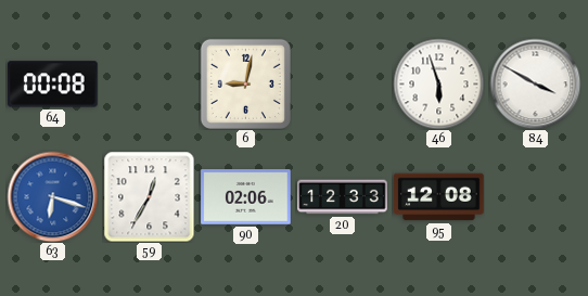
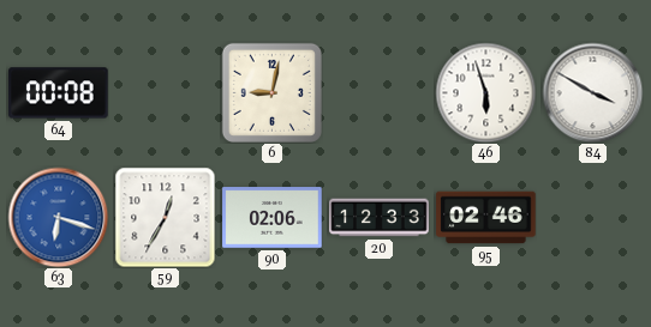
95: 12:08 -> 02:46
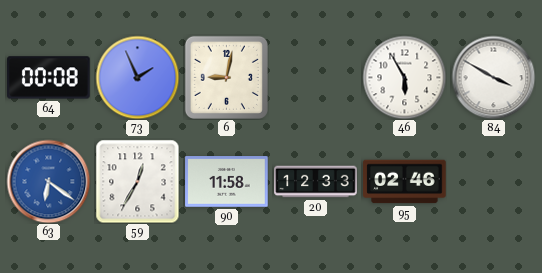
73: none -> 1:56
46: 5:57 -> 5:55
63: 6:18 -> 6:21
90: 02:06 -> 11:58
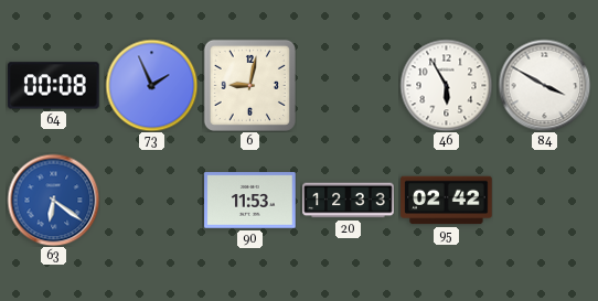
59: 12:35 -> none
90: 11:58 -> 11:53
95: 02:46 -> 02:42
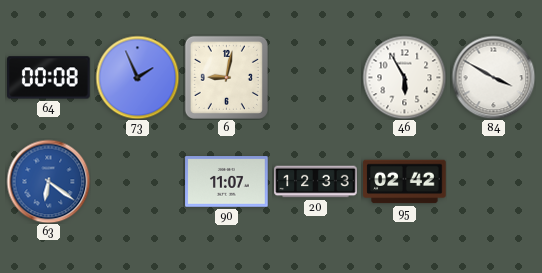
90: 11:53 -> 11:07
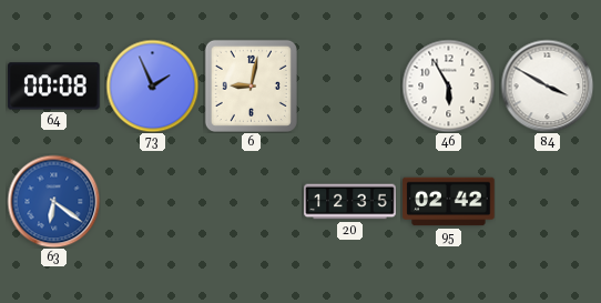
90: 11:07 -> none
20: 12:33 -> 12:35
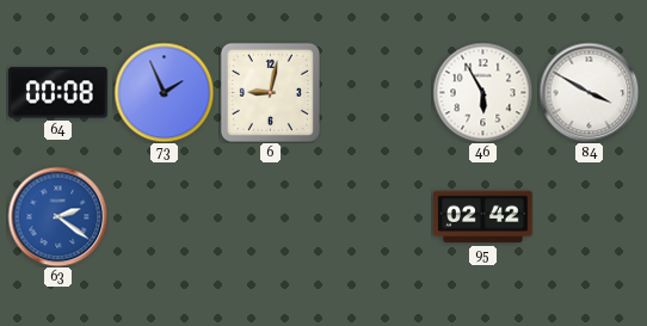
63: 6:21 -> 2:21
20: 12:35 -> none
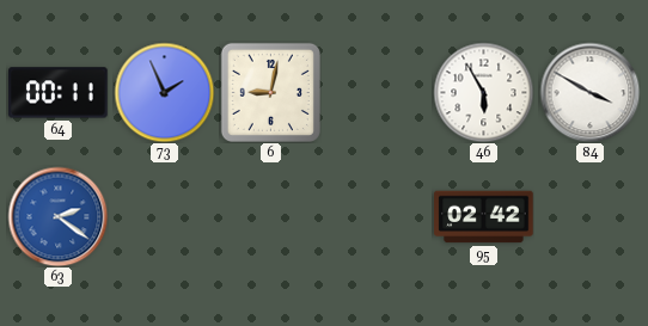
64: 00:08 -> 00:11
